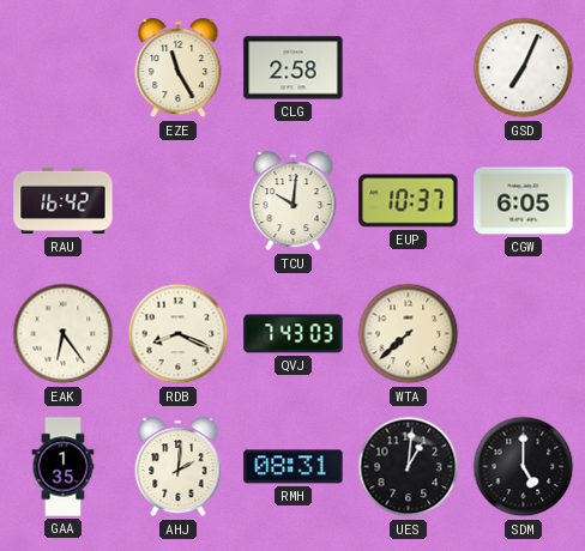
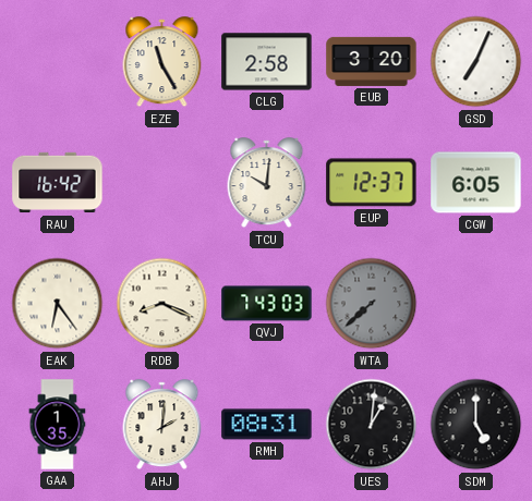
EUB: none -> 3:20
EUP: 10:37 -> 12:37
WTA dial: cream -> grey
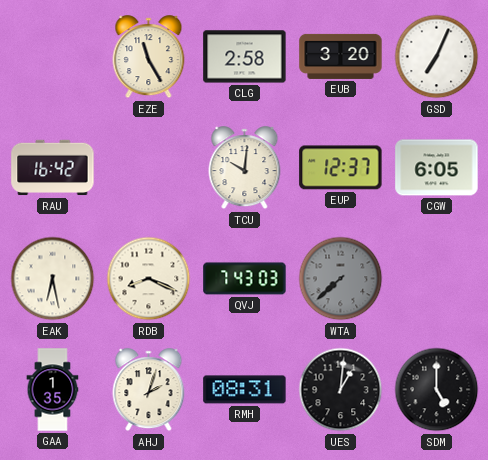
EAK: 6:24 -> 6:28
AHJ: 2:01 -> 2:03
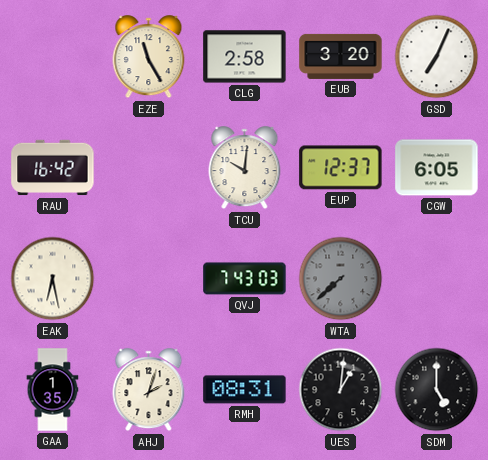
RDB: 8:19 -> none
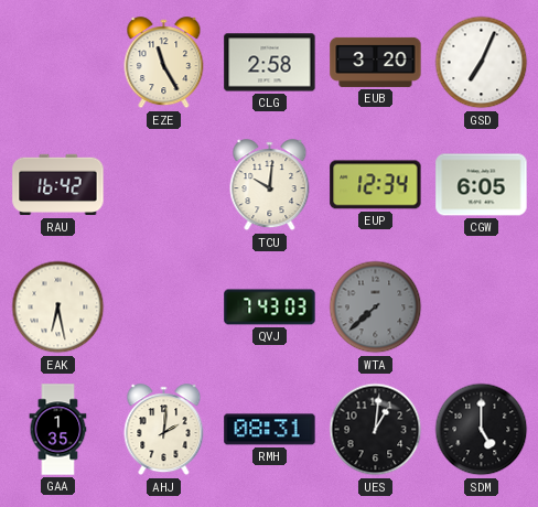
EUP: 12:37 -> 12:34
AHJ: 2:03 -> 2:01
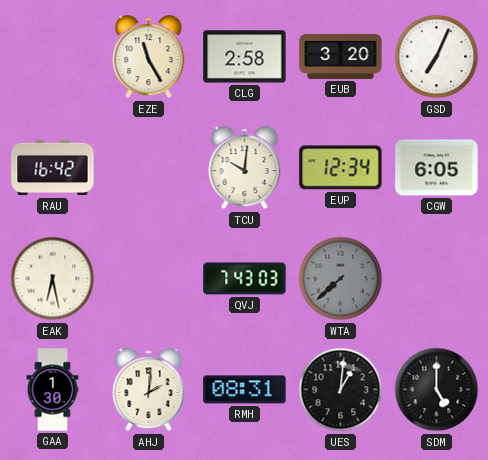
GAA: 1:35 -> 1:30
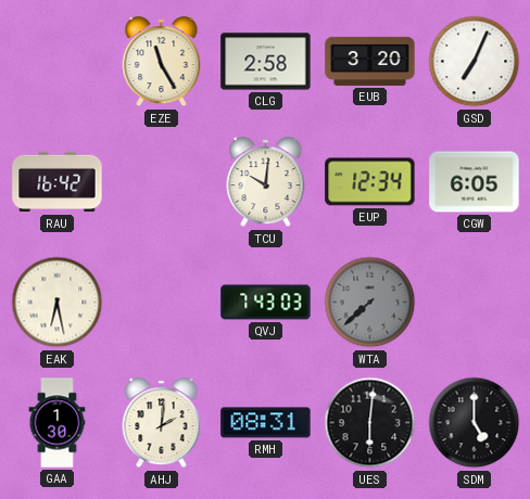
UES: 1:01 -> 6:01
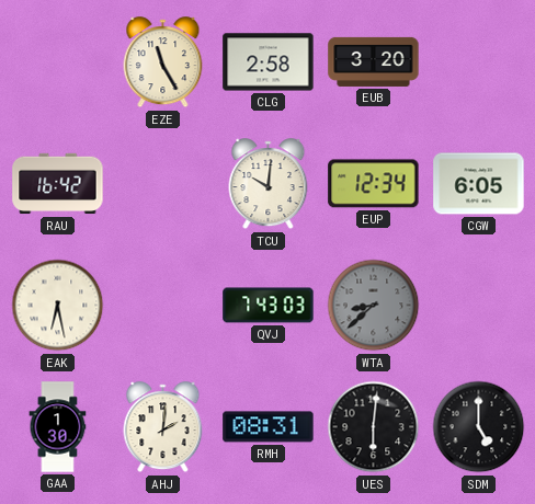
GSD: 7:04 -> none
WTA: 7:38 -> 8:38
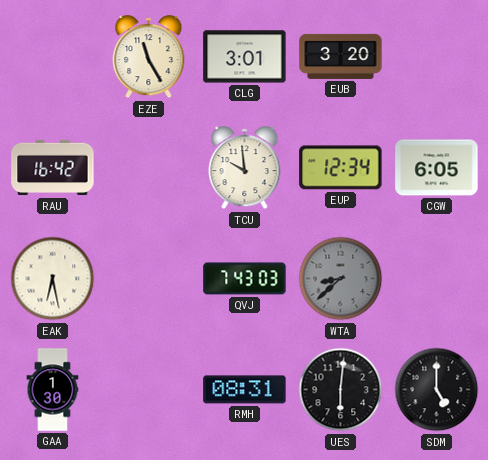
CLG: 2:58 -> 3:01
TCU: 10:01 -> 9:59
AHJ: 2:01 -> none
